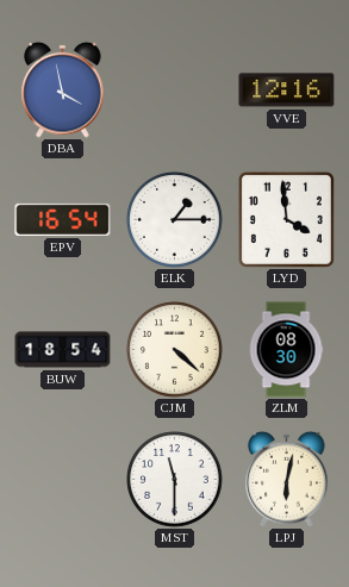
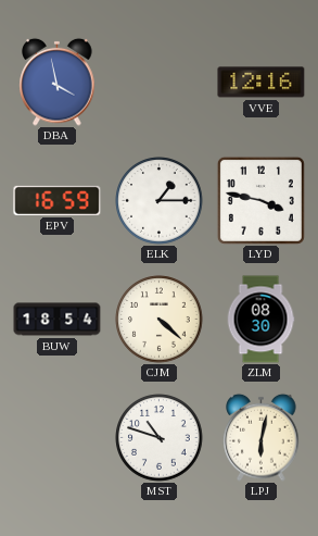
EPV: 16:54 -> 16:59
LYD: 3:59 -> 3:47
MST: 11:30 -> 10:48
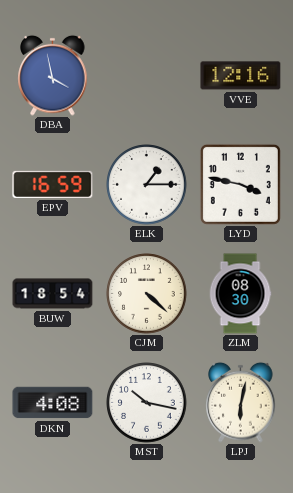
DKN: none -> 4:08
MST: 10:48 -> 10:17
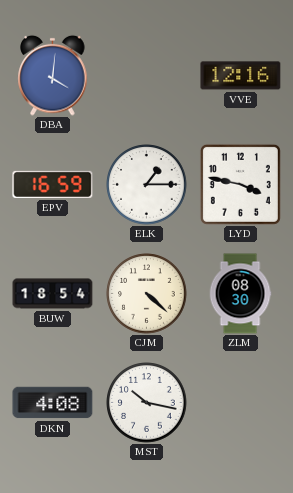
DBA: 3:58 -> 4:01
LPJ: 6:02 -> none
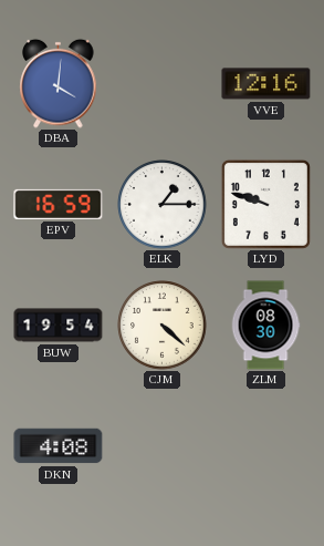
LYD: 3:47 -> 9:48
BUW: 18:54 -> 19:54
MST: 10:17 -> none
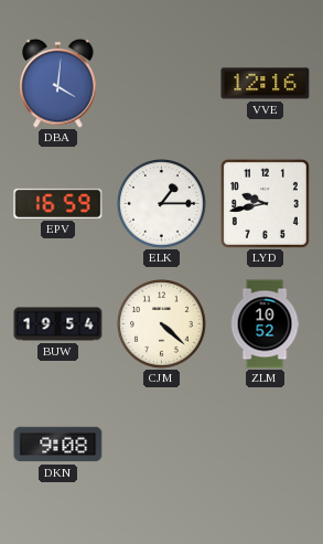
LYD: 9:48 -> 9:43
ZLM: 08:30 -> 10:52
DKN: 4:08 -> 9:08
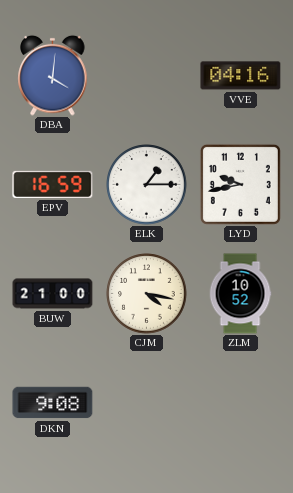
VVE: 12:16 -> 04:16
BUW: 19:54 -> 21:00
CJM: 4:22 -> 4:17
